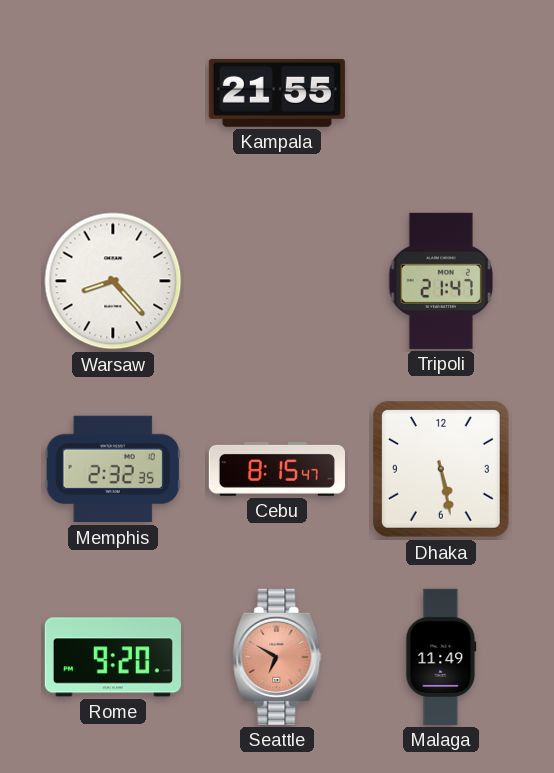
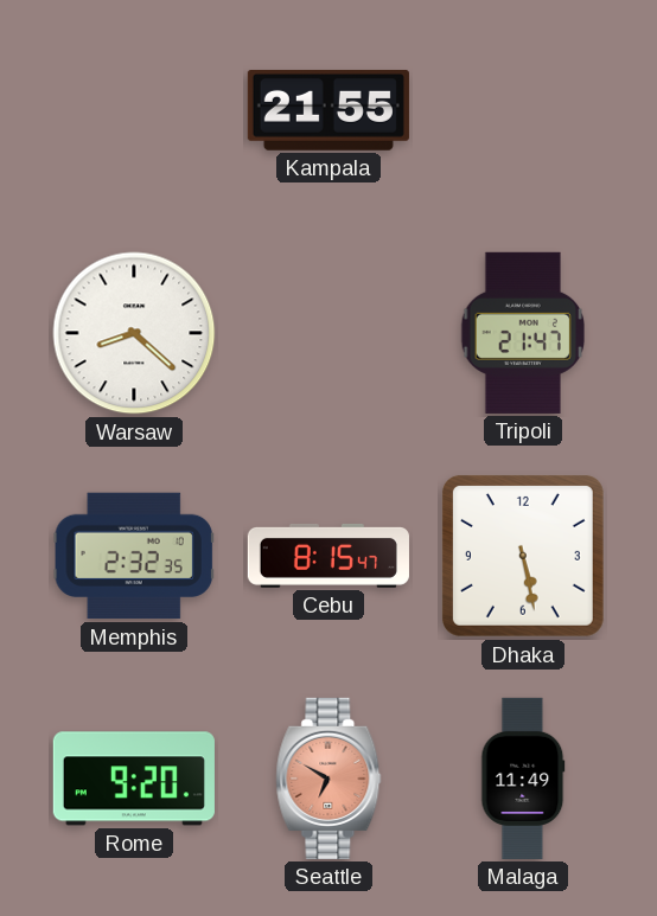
Warsaw: 8:23 -> 8:22
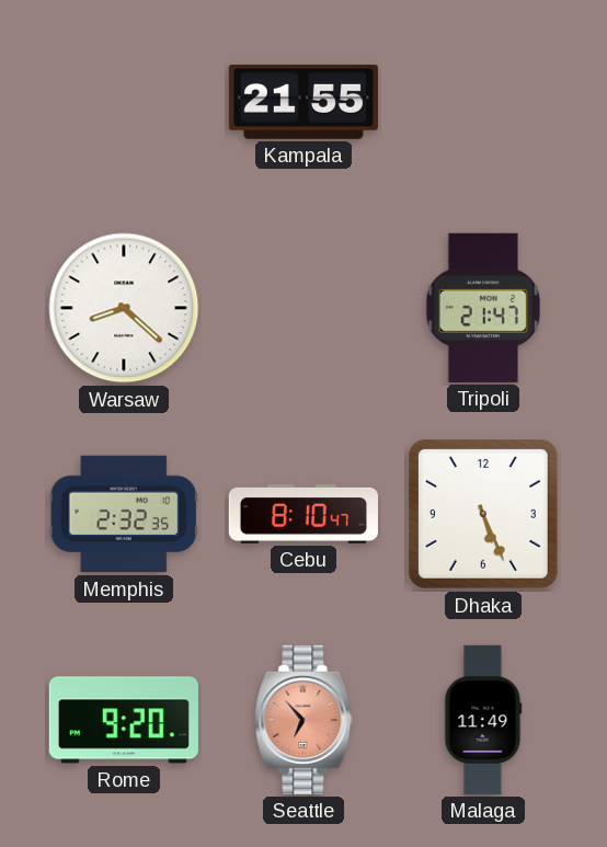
Cebu: 8:15 -> 8:10
Dhaka: 5:28 -> 5:26
Seattle: 6:50 -> 6:53
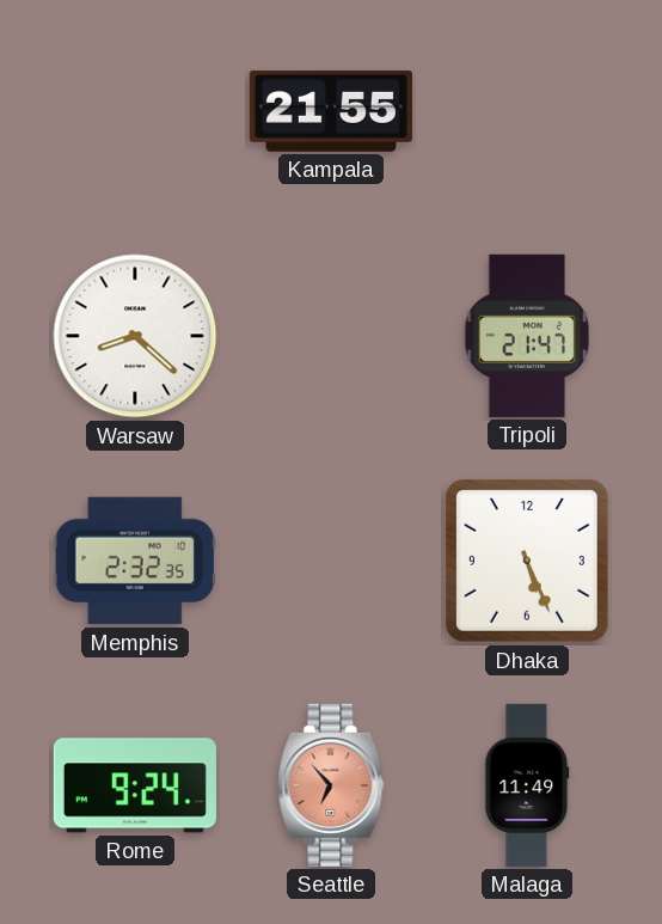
Cebu: 8:10 -> none
Rome: 9:20 -> 9:24
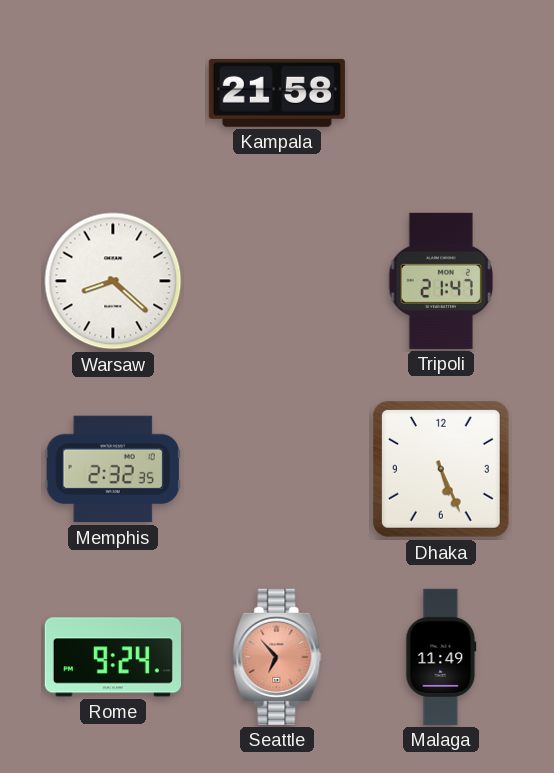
Kampala: 21:55 -> 21:58
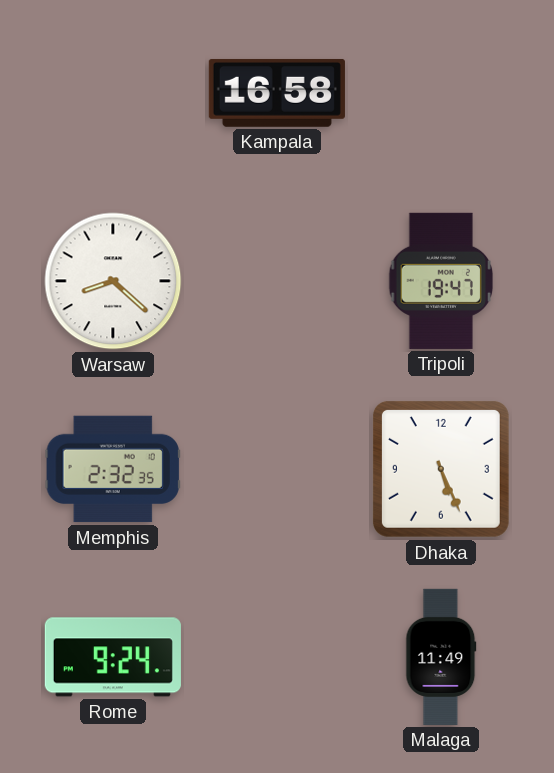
Kampala: 21:58 -> 16:58
Tripoli: 21:47 -> 19:47
Seattle: 6:53 -> none
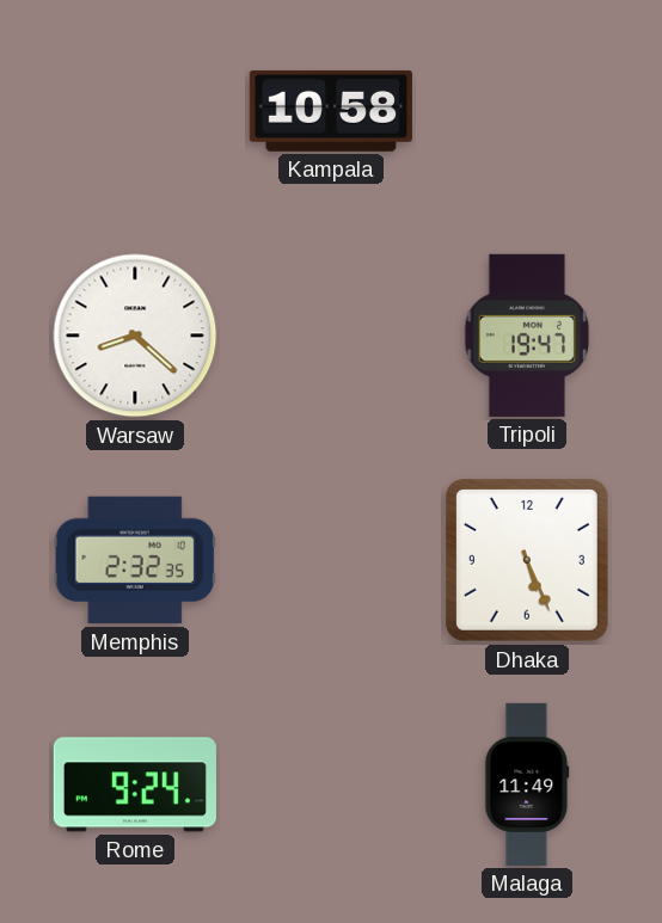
Kampala: 16:58 -> 10:58
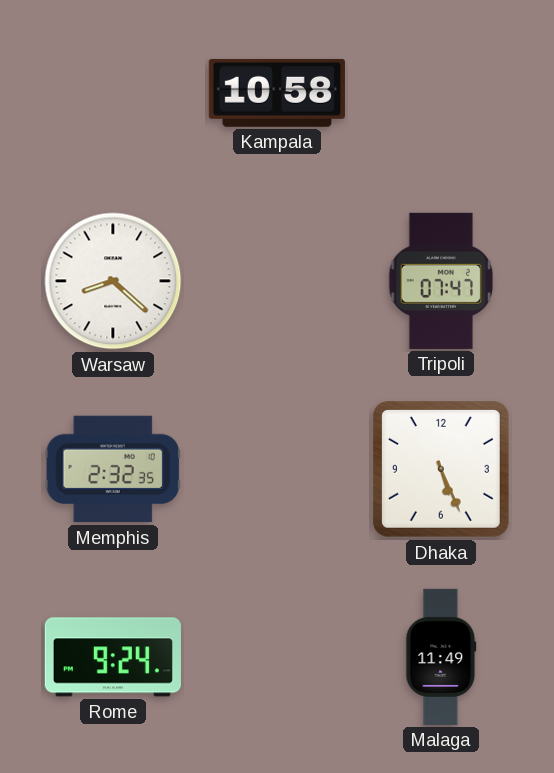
Tripoli: 19:47 -> 07:47
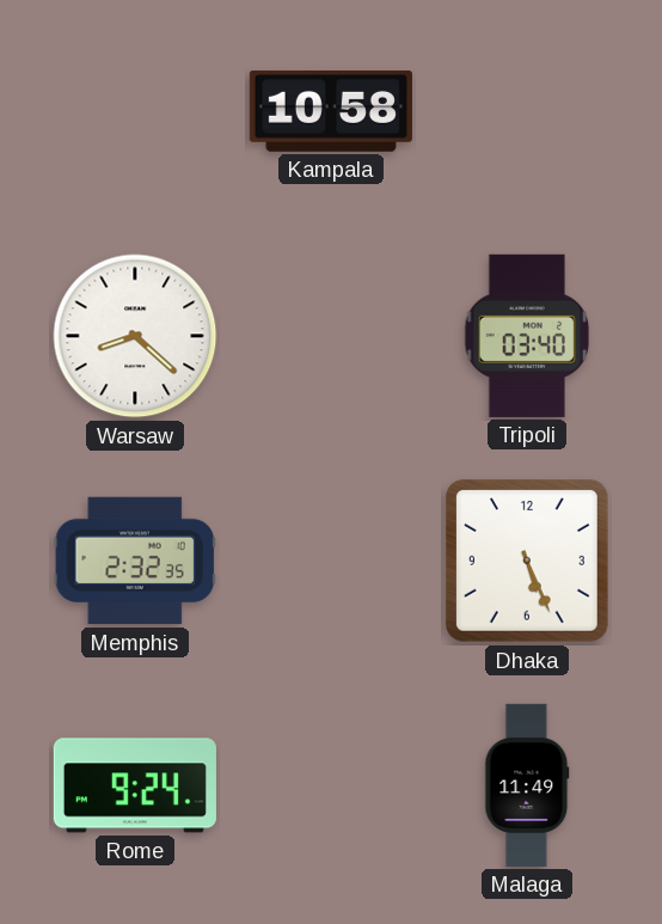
Tripoli: 07:47 -> 03:40
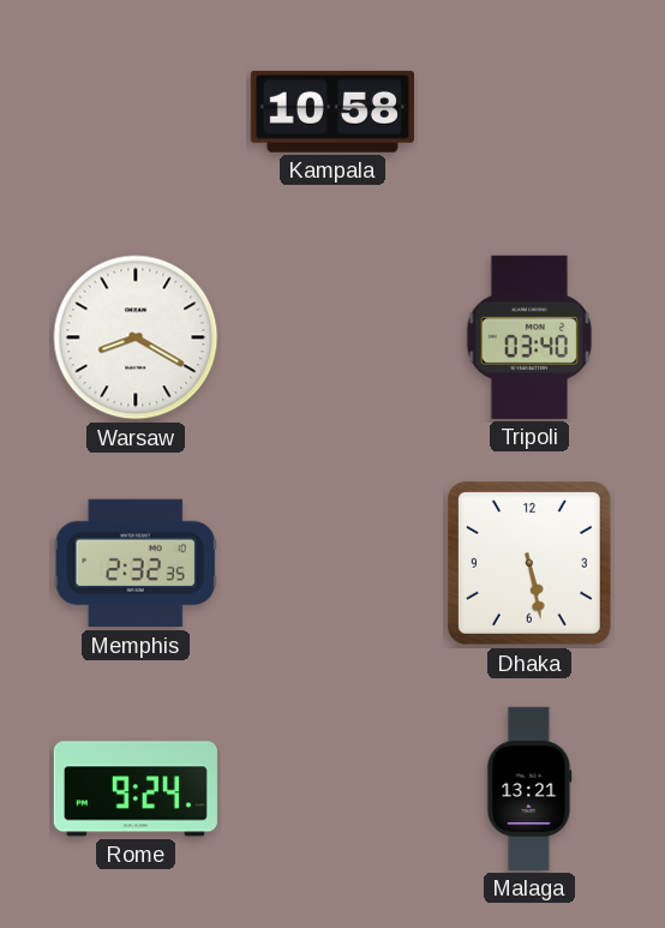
Warsaw: 8:22 -> 8:20
Dhaka: 5:26 -> 5:28
Malaga: 11:49 -> 13:21
